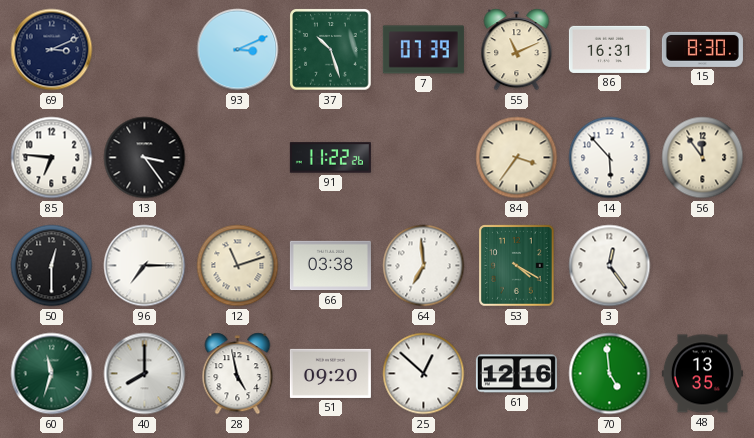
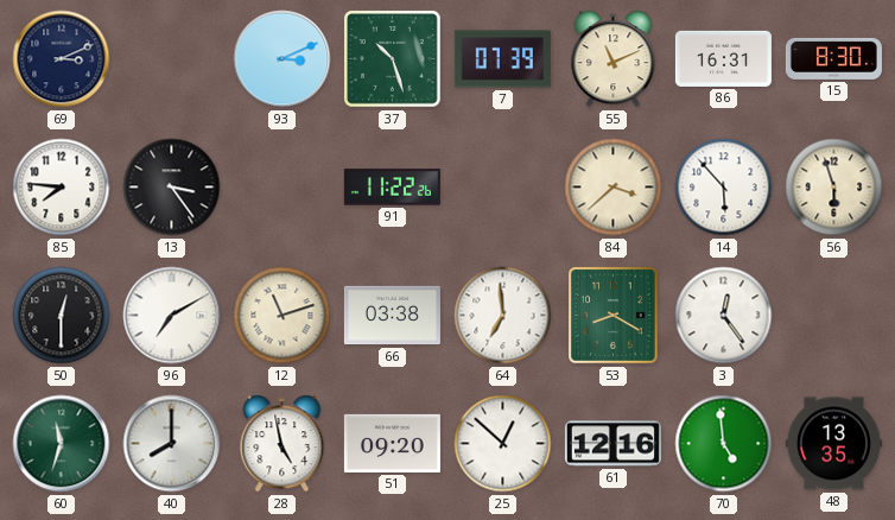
85: 6:46 -> 7:46
84: 3:36 -> 3:38
56: 11:54 -> 5:57
96: 7:15 -> 7:10
53: 4:20 -> 8:20
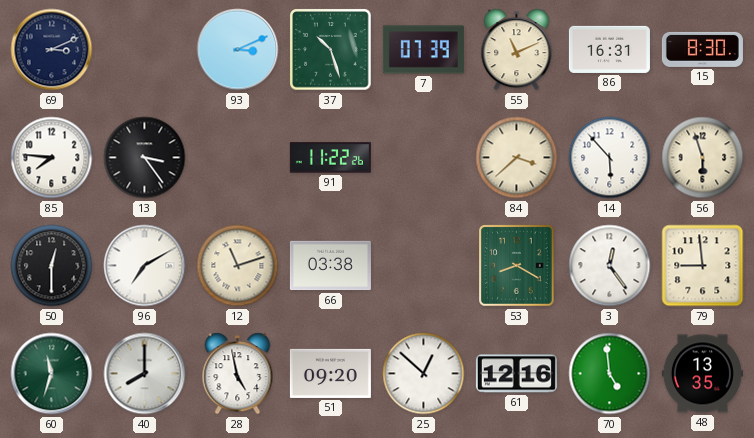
64: 6:59 -> none
79: none -> 8:59
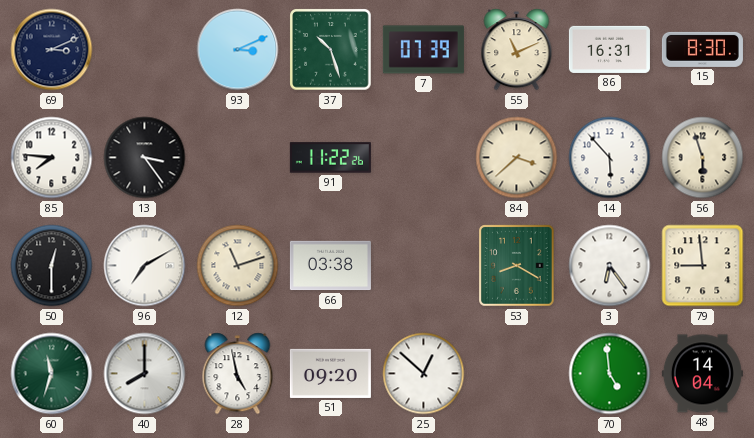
3: 12:24 -> 6:24
61: 12:16 -> none
48: 13:35 -> 14:04
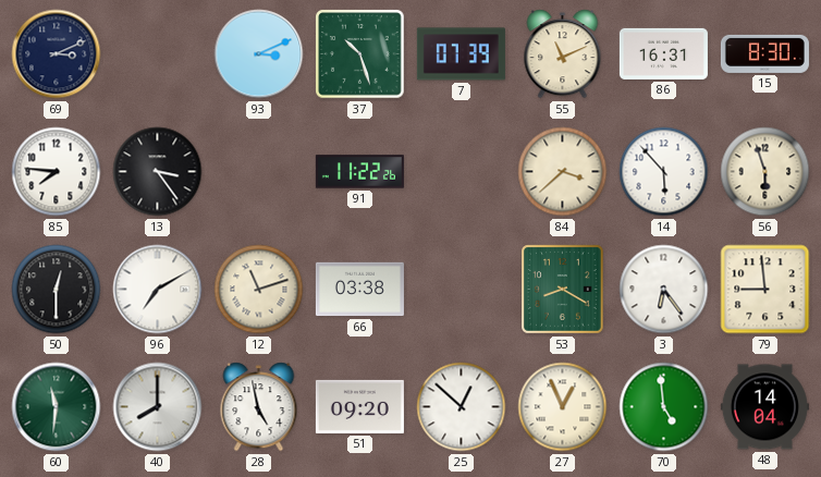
60: 11:33 -> 11:31
27: none -> 12:56
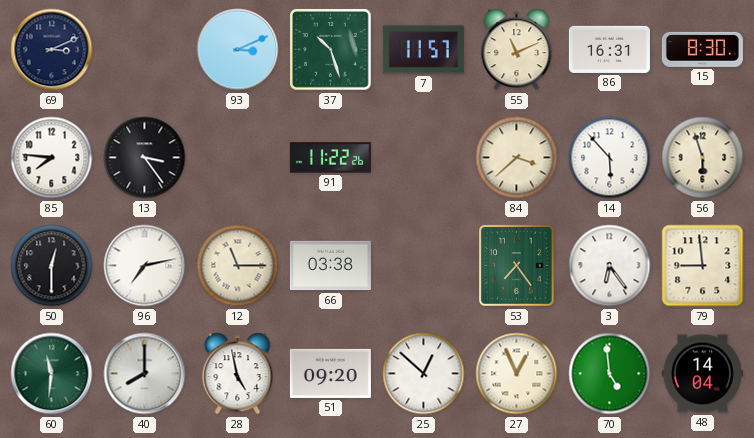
7: 07:39 -> 11:57
96: 7:10 -> 7:13
12: 11:12 -> 11:15
53: 8:20 -> 7:24
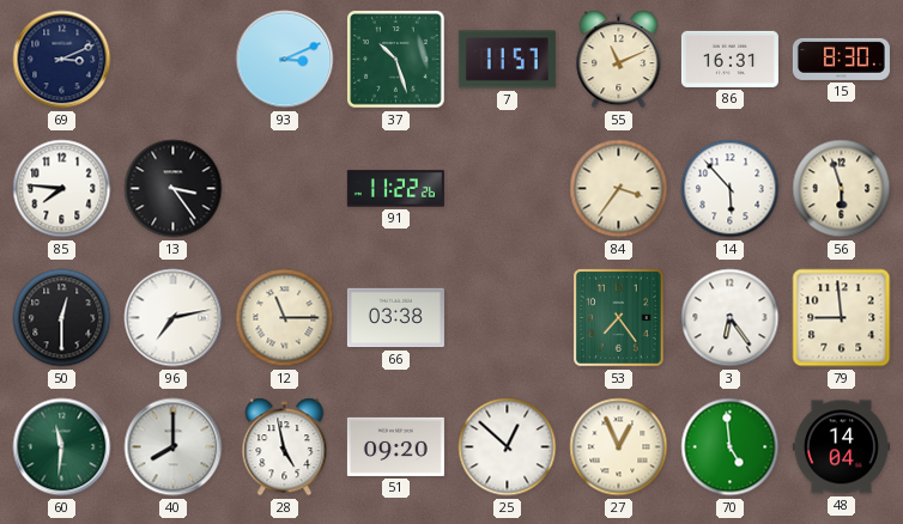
84: 3:38 -> 3:36
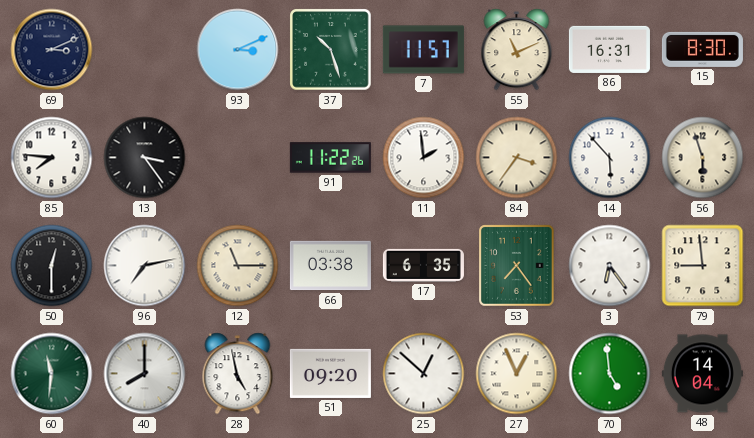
11: none -> 1:59
17: none -> 6:35
